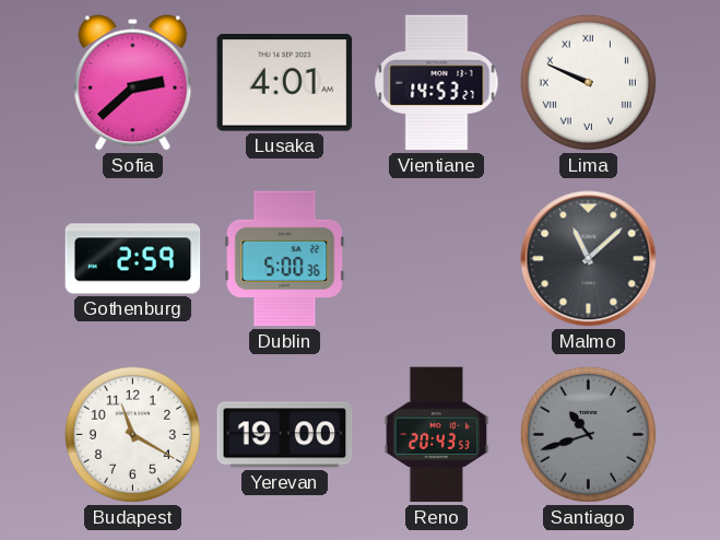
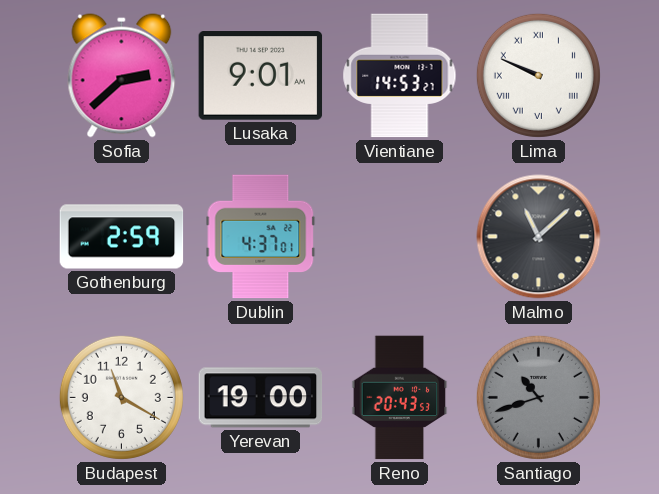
Lusaka: 4:01 -> 9:01
Dublin: 5:00 -> 4:37
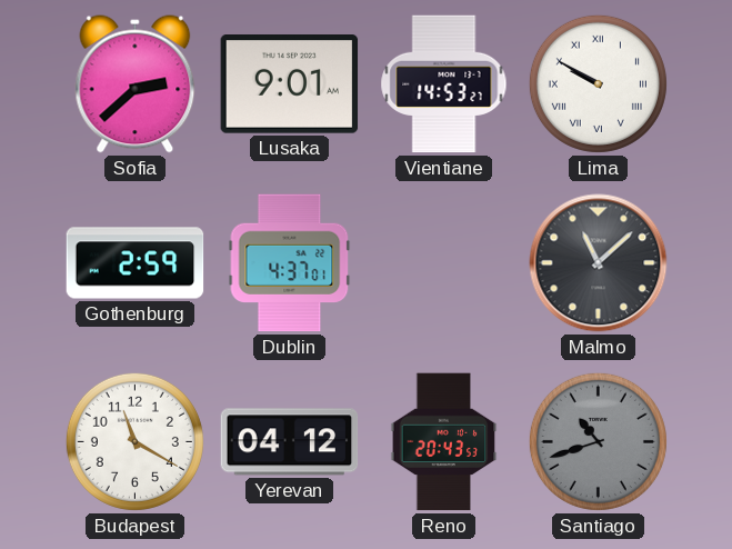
Lima: 9:49 -> 9:50
Yerevan: 19:00 -> 04:12
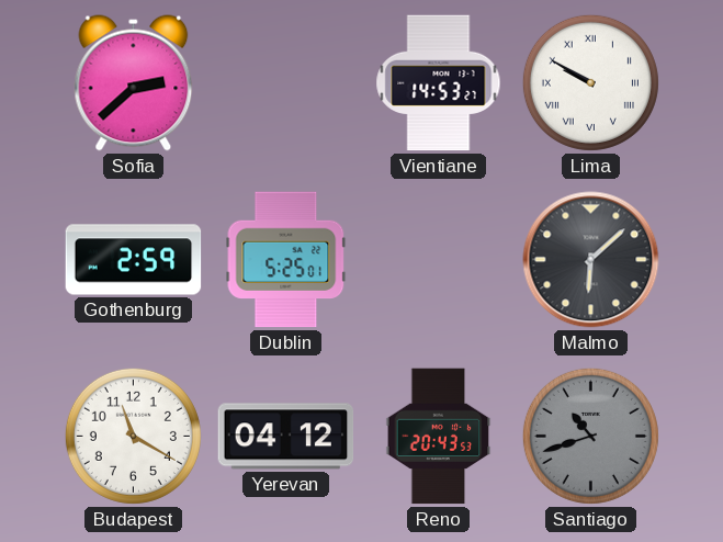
Lusaka: 9:01 -> none
Dublin: 4:37 -> 5:25
Malmo: 11:08 -> 6:08
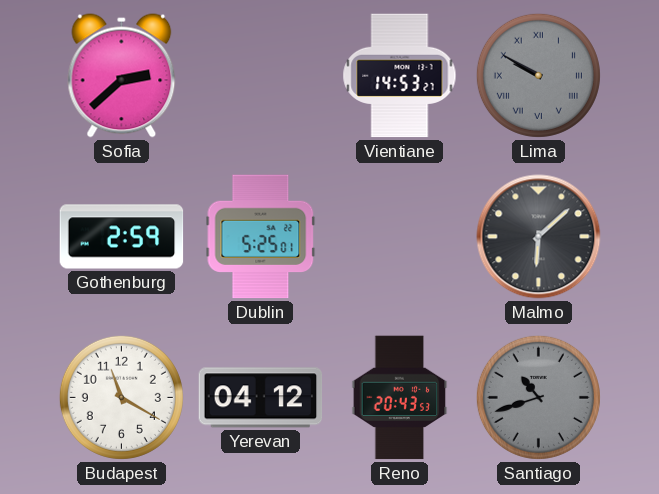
Lima dial: white -> grey
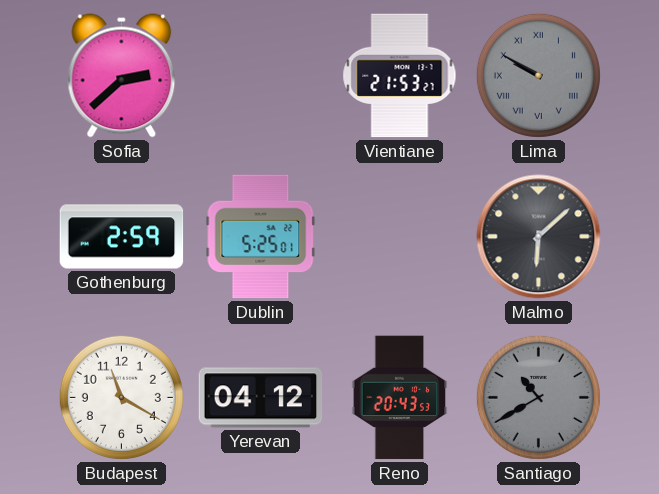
Vientiane: 14:53 -> 21:53
Santiago: 10:42 -> 10:40
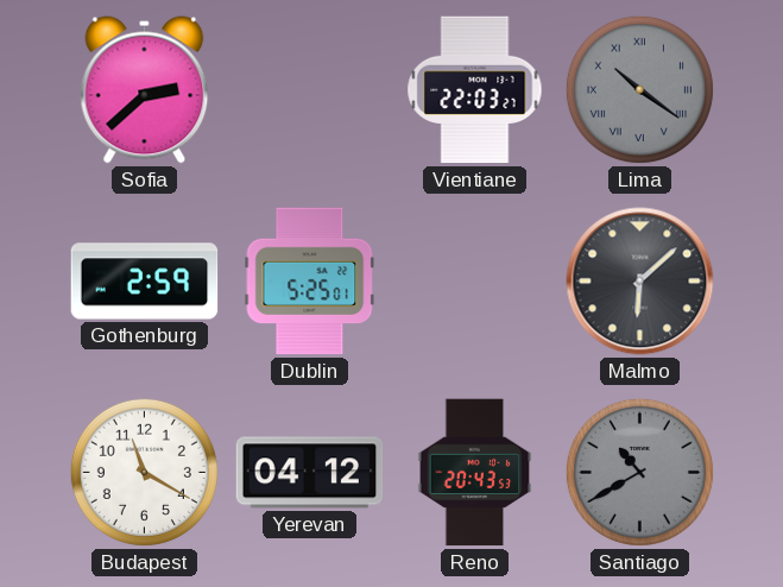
Vientiane: 21:53 -> 22:03
Lima: 9:50 -> 10:21
